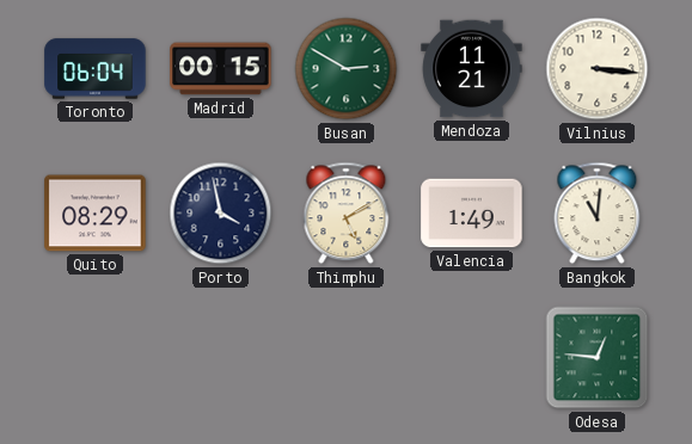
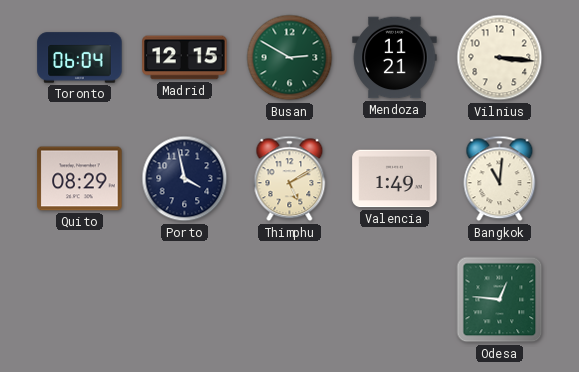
Madrid: 00:15 -> 12:15
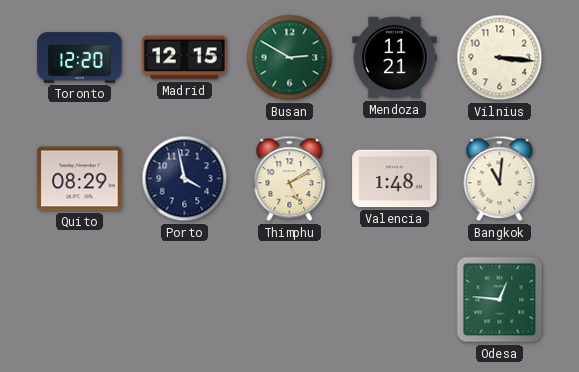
Toronto: 06:04 -> 12:20
Valencia: 1:49 -> 1:48
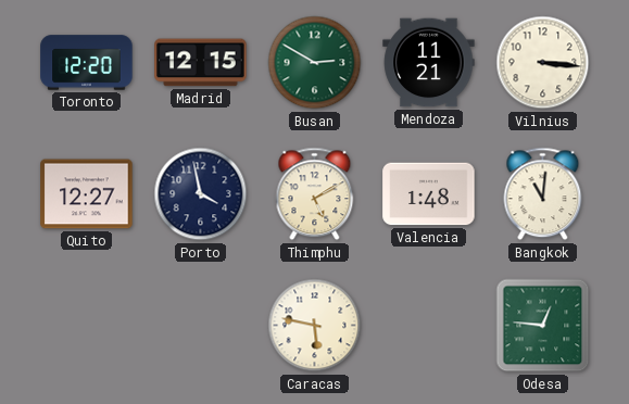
Quito: 08:29 -> 12:27
Caracas: none -> 5:47
